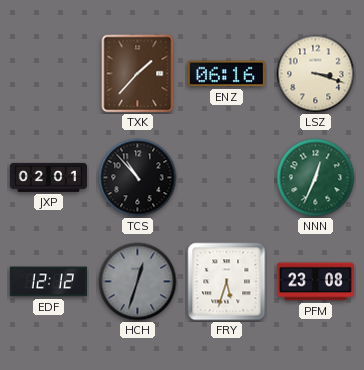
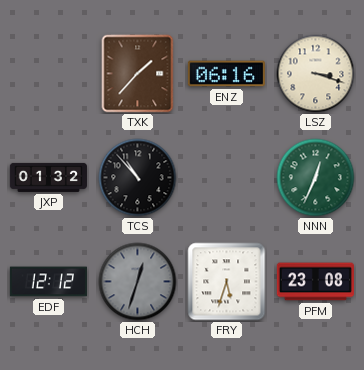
JXP: 02:01 -> 01:32
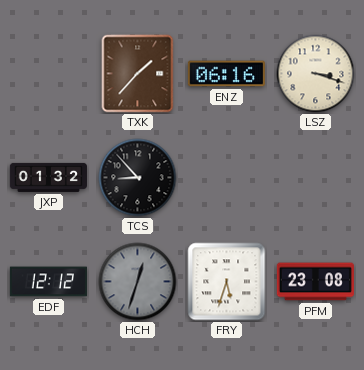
TCS: 10:53 -> 8:53
NNN: 12:34 -> none
